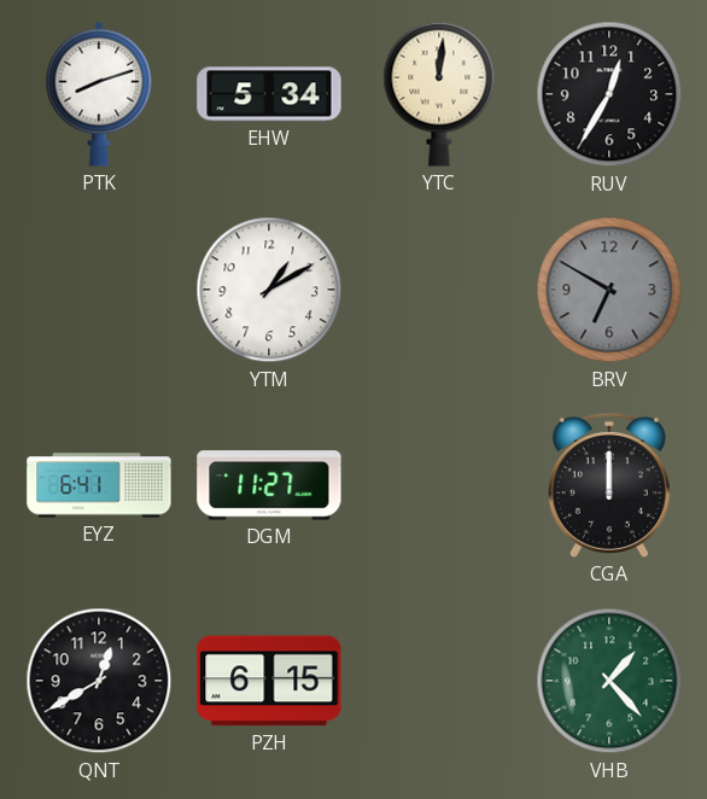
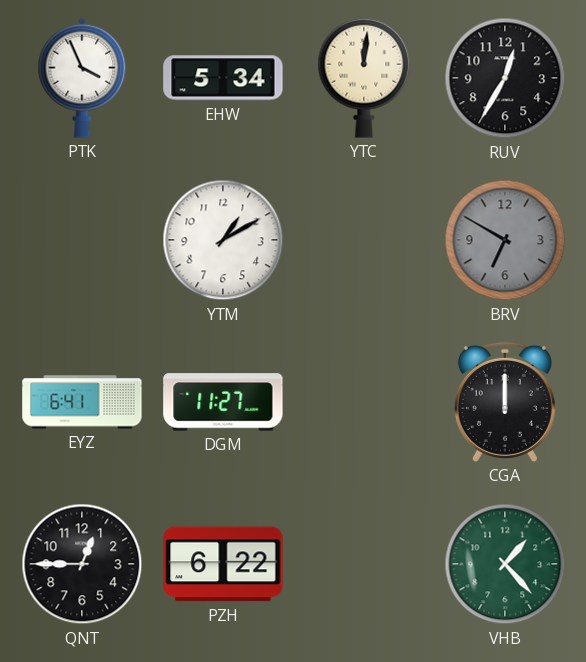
PTK: 8:12 -> 3:56
QNT: 12:40 -> 12:45
PZH: 6:15 -> 6:22
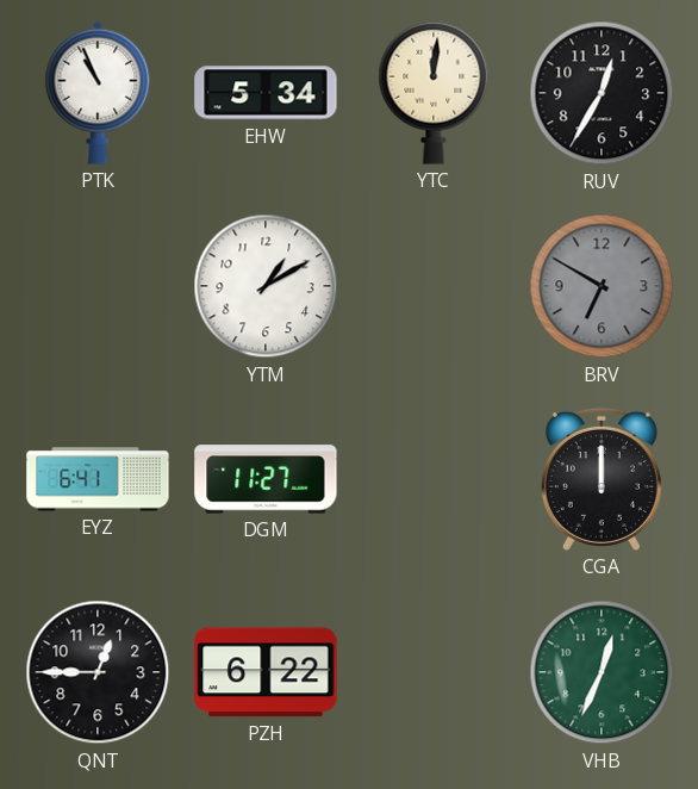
PTK: 3:56 -> 10:56
VHB: 1:23 -> 12:34
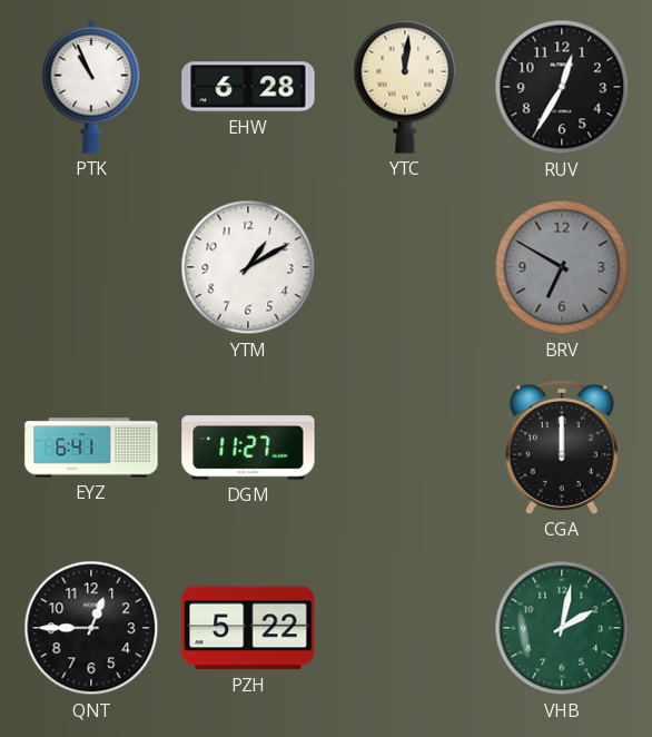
EHW: 5:34 -> 6:28
PZH: 6:22 -> 5:22
VHB: 12:34 -> 2:02
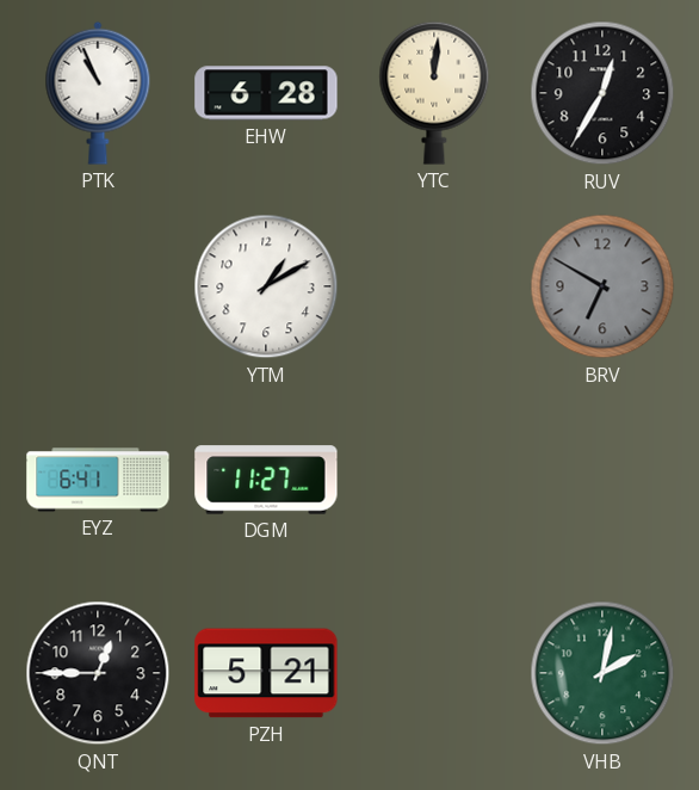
CGA: 12:00 -> none
PZH: 5:22 -> 5:21
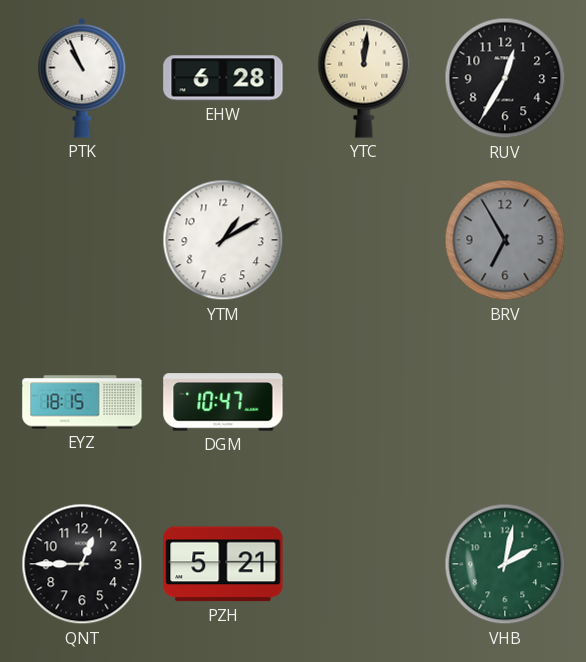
BRV: 6:50 -> 6:55
EYZ: 6:41 -> 18:15
DGM: 11:27 -> 10:47
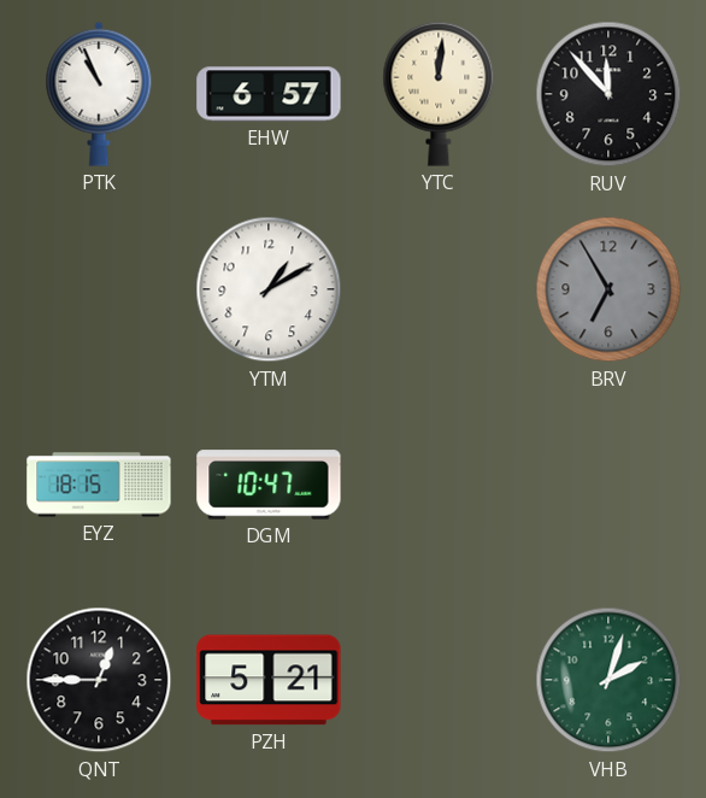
EHW: 6:28 -> 6:57
RUV: 12:35 -> 11:53
VHB: 2:02 -> 2:03
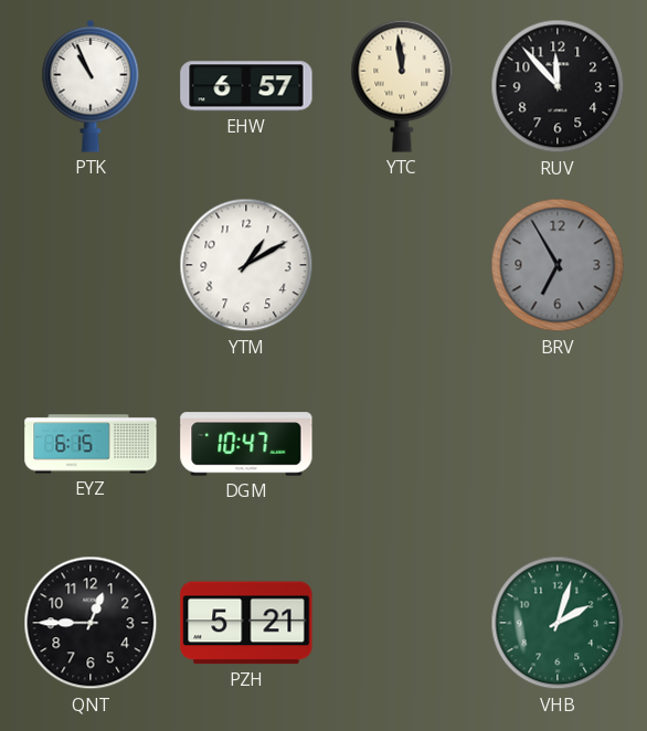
YTC: 12:01 -> 11:59
EYZ: 18:15 -> 6:15
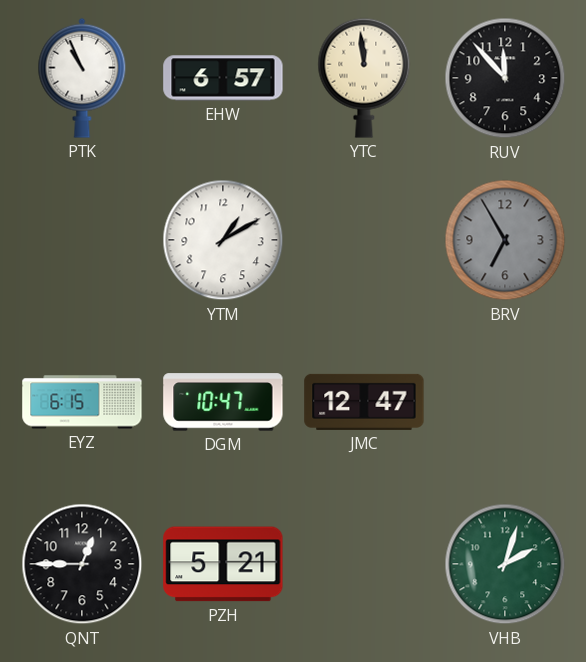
JMC: none -> 12:47
